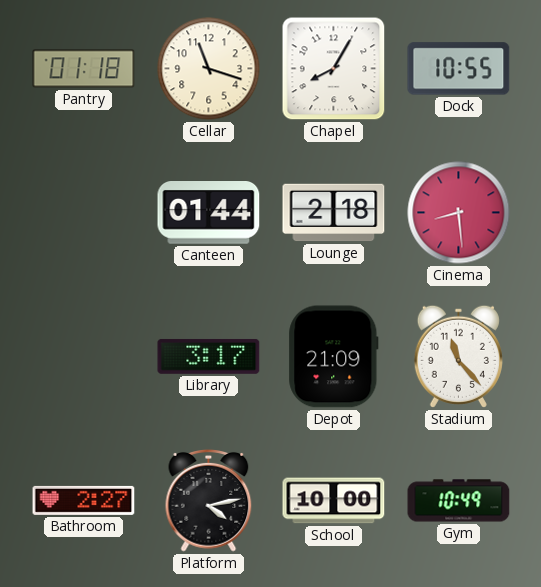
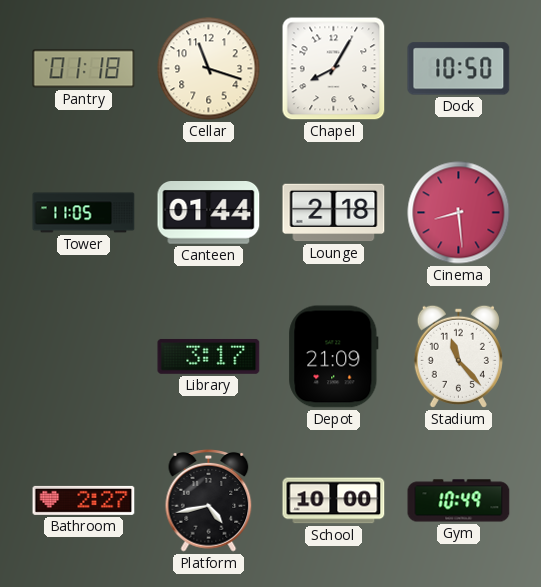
Dock: 10:55 -> 10:50
Tower: none -> 11:05
Platform: 4:13 -> 4:43
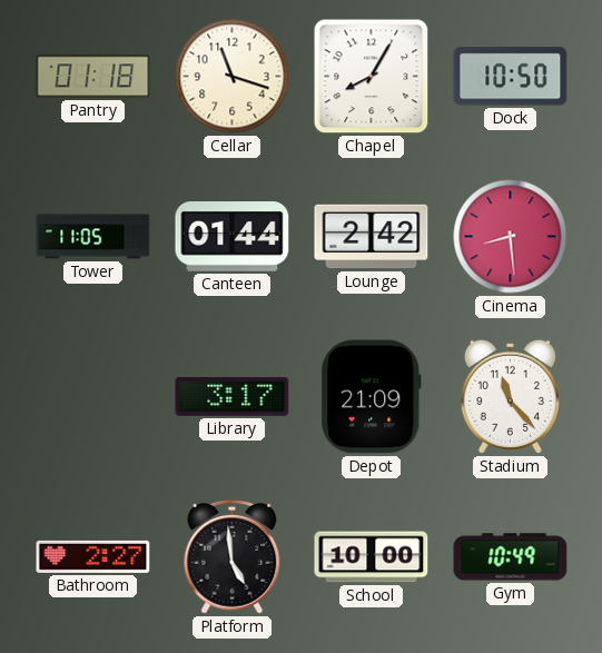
Lounge: 2:18 -> 2:42
Platform: 4:43 -> 4:59
